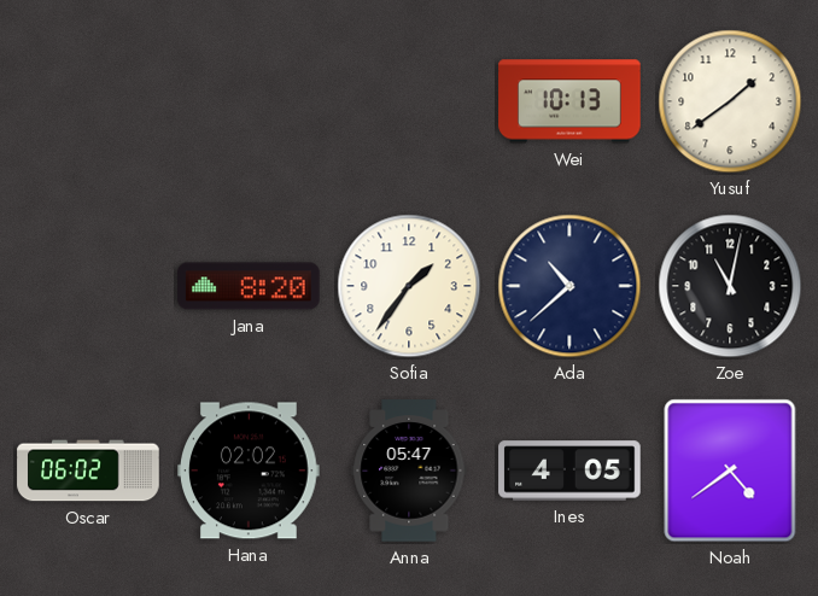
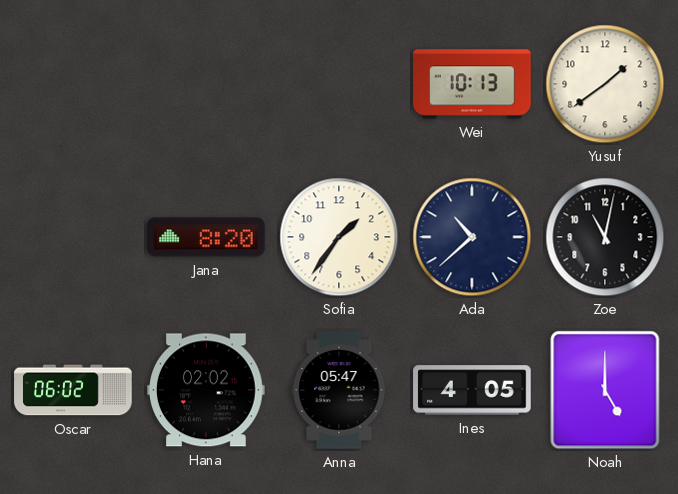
Noah: 4:39 -> 5:00
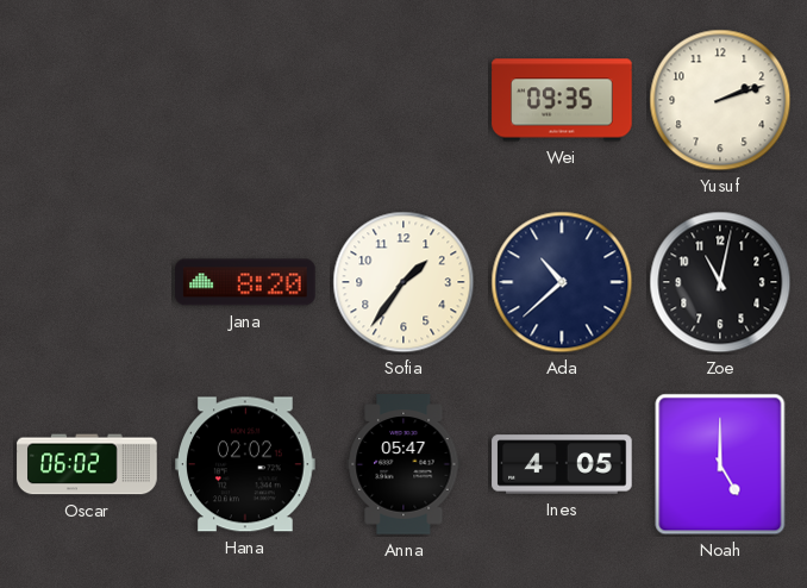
Wei: 10:13 -> 09:35
Yusuf: 1:39 -> 2:12
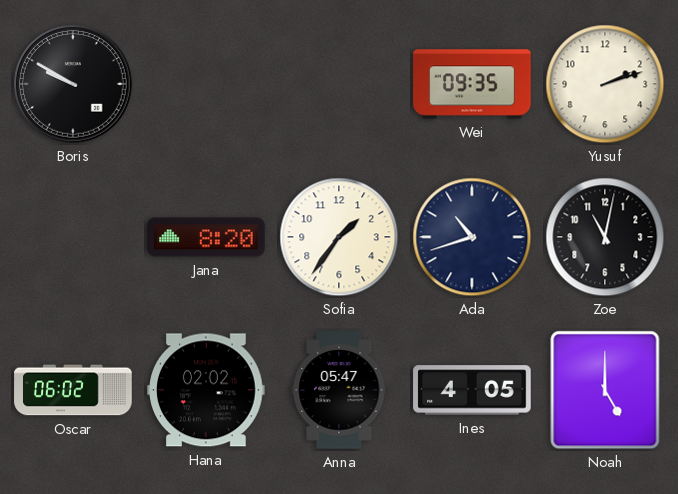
Boris: none -> 9:50
Ada: 10:38 -> 10:42
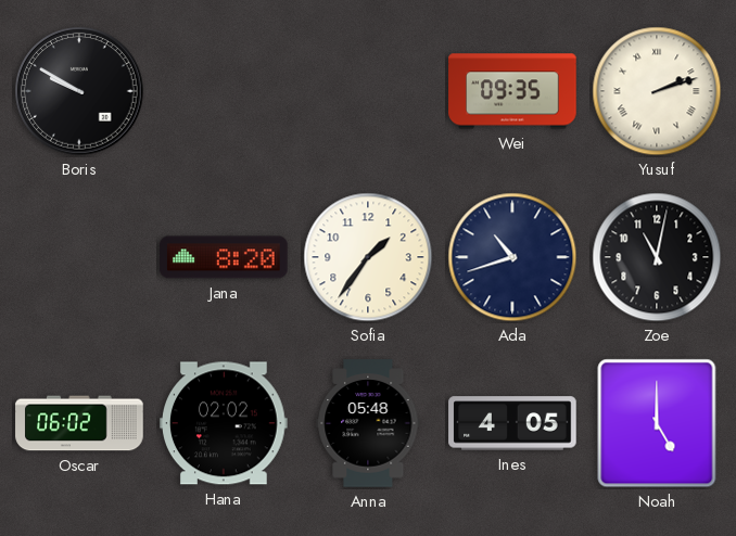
Yusuf numerals: Arabic -> Roman
Anna: 05:47 -> 05:48
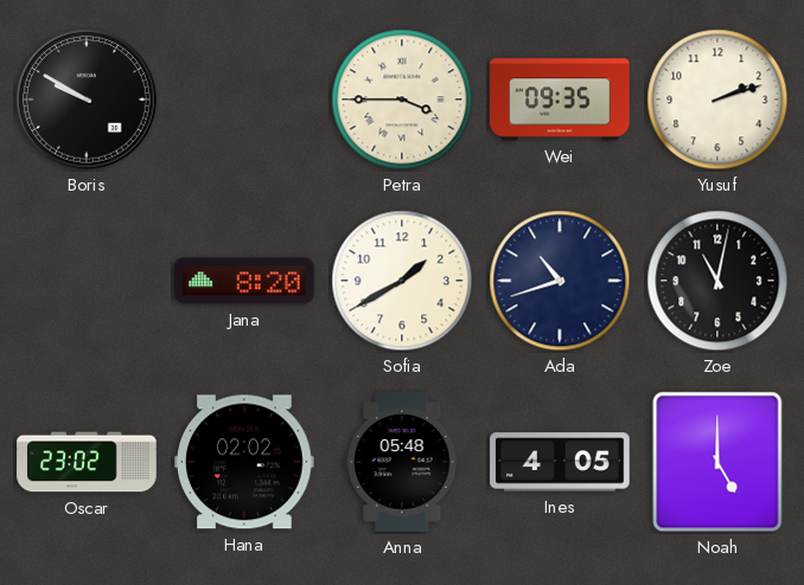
Petra: none -> 3:45
Yusuf numerals: Roman -> Arabic
Sofia: 1:36 -> 1:40
Oscar: 06:02 -> 23:02
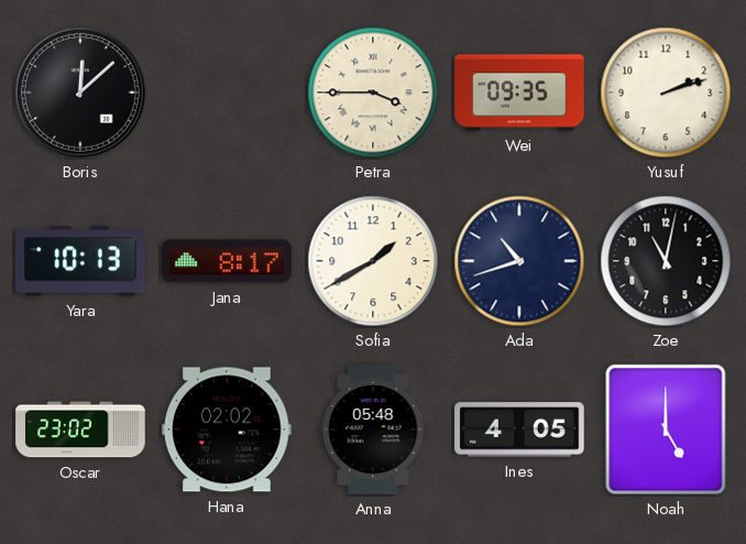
Boris: 9:50 -> 12:08
Yara: none -> 10:13
Jana: 8:20 -> 8:17
